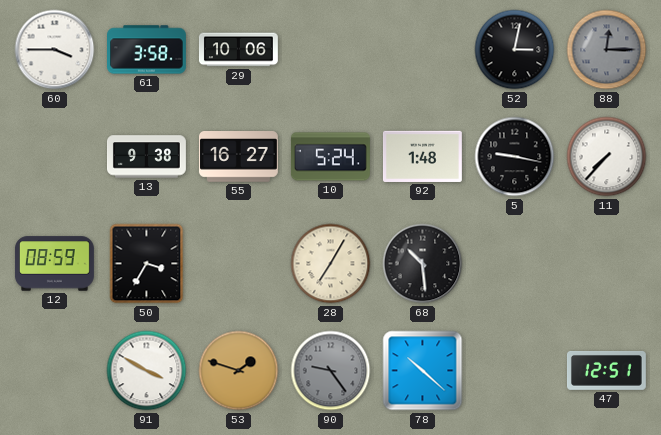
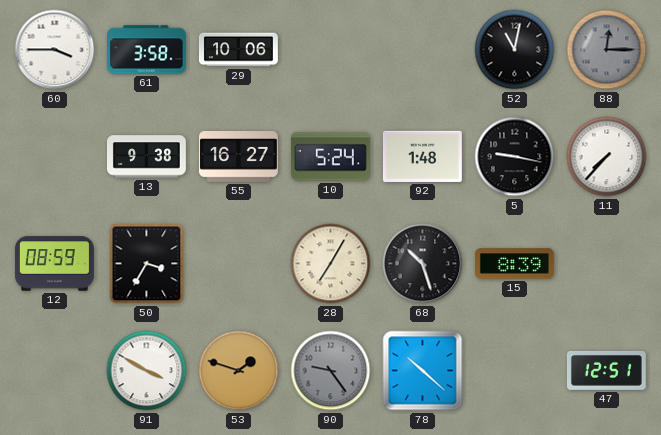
52: 3:02 -> 11:02
68: 10:29 -> 10:27
15: none -> 8:39
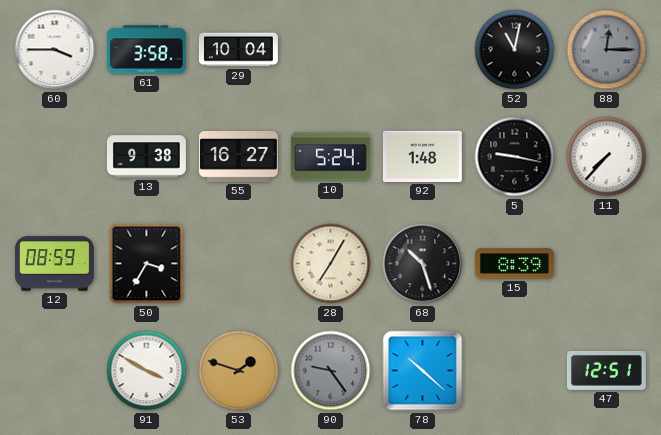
29: 10:06 -> 10:04
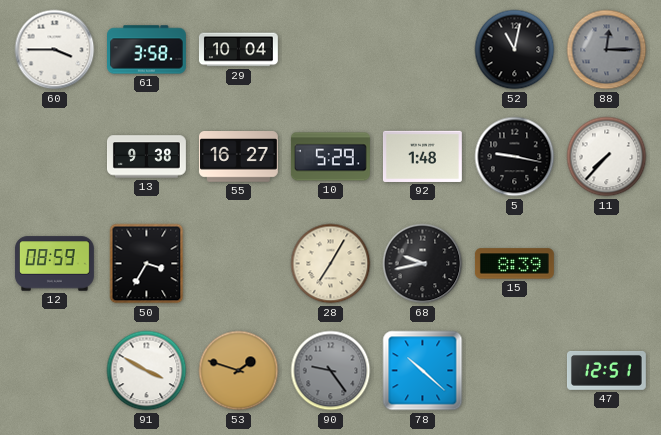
10: 5:24 -> 5:29
68: 10:27 -> 9:43
